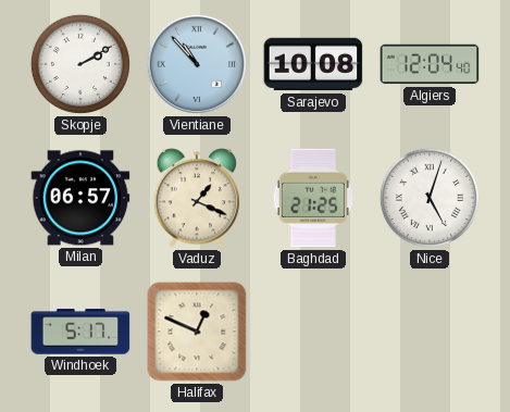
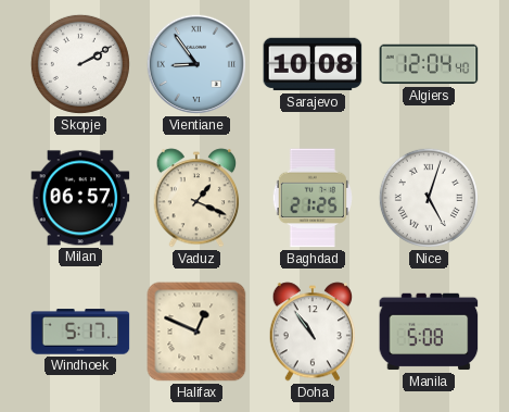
Vientiane: 10:53 -> 8:54
Doha: none -> 10:54
Manila: none -> 5:08
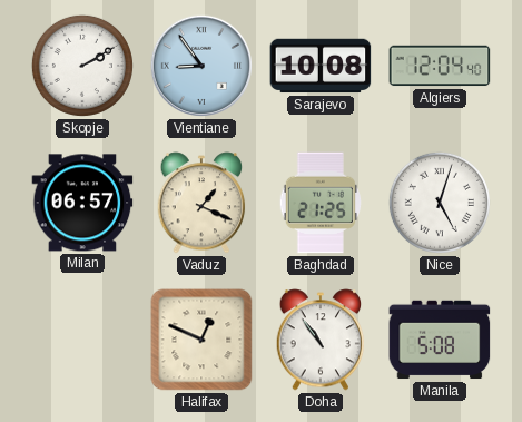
Windhoek: 5:17 -> none
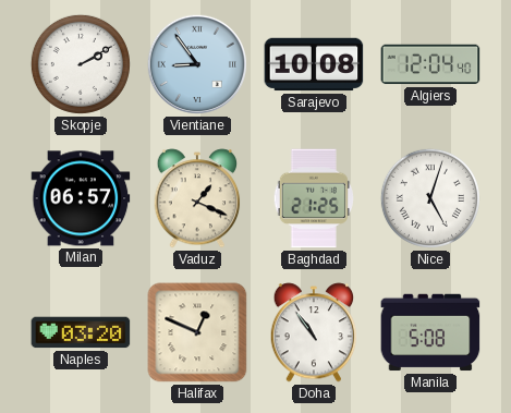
Naples: none -> 03:20
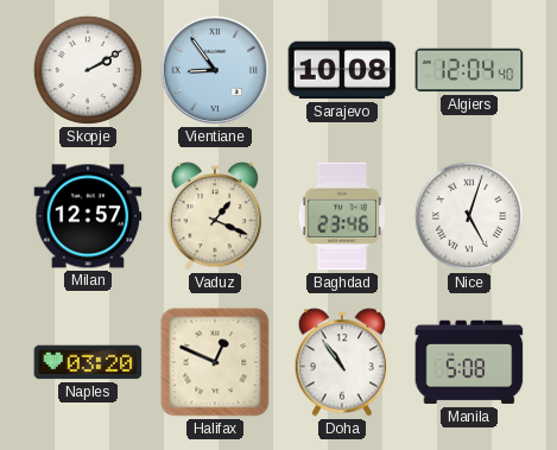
Milan: 06:57 -> 12:57
Baghdad: 21:25 -> 23:46
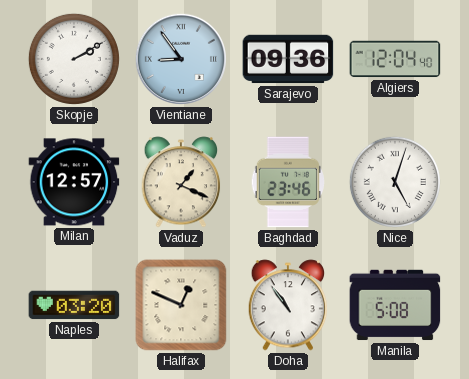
Sarajevo: 10:08 -> 09:36
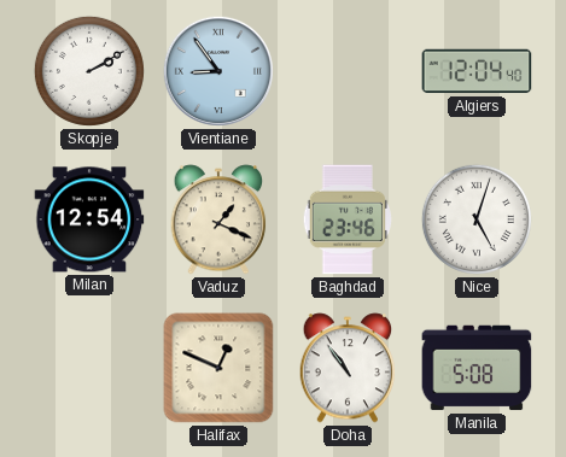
Sarajevo: 09:36 -> none
Milan: 12:57 -> 12:54
Naples: 03:20 -> none
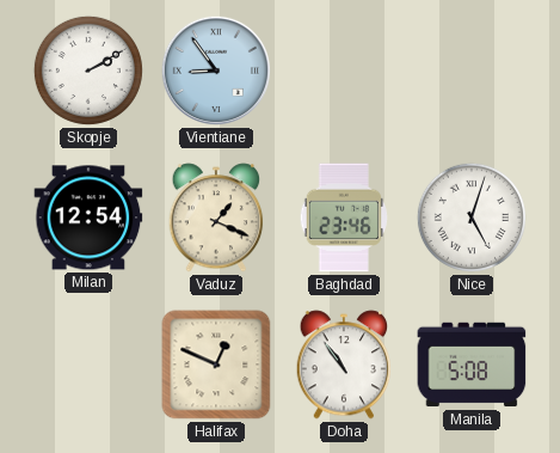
Algiers: 12:04 -> none
